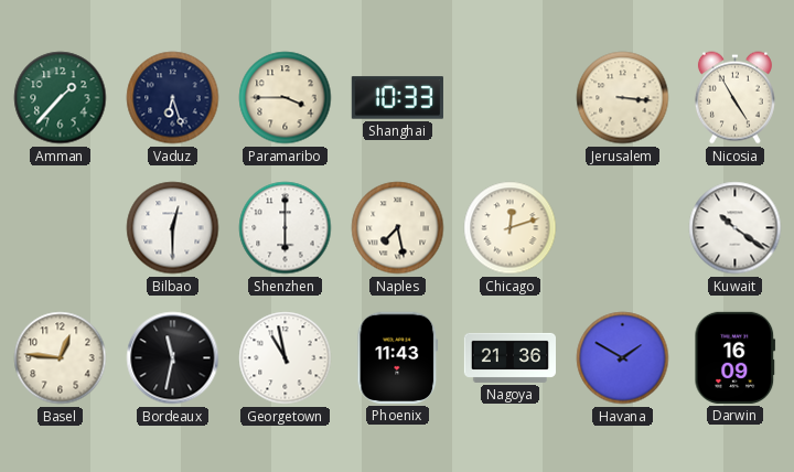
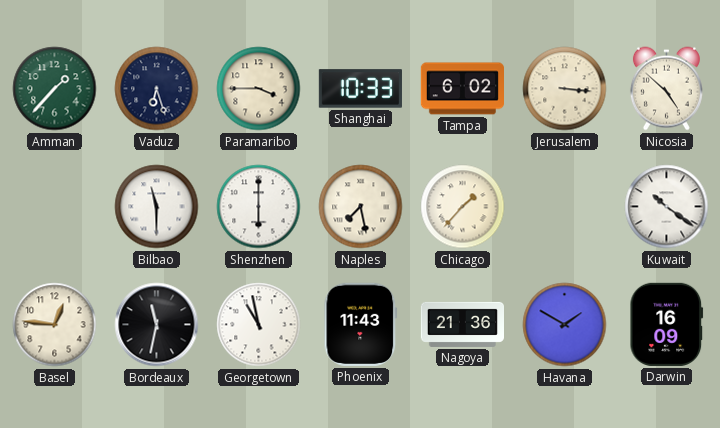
Tampa: none -> 6:02
Nicosia: 4:55 -> 4:52
Bilbao: 12:30 -> 11:30
Chicago: 12:12 -> 1:37
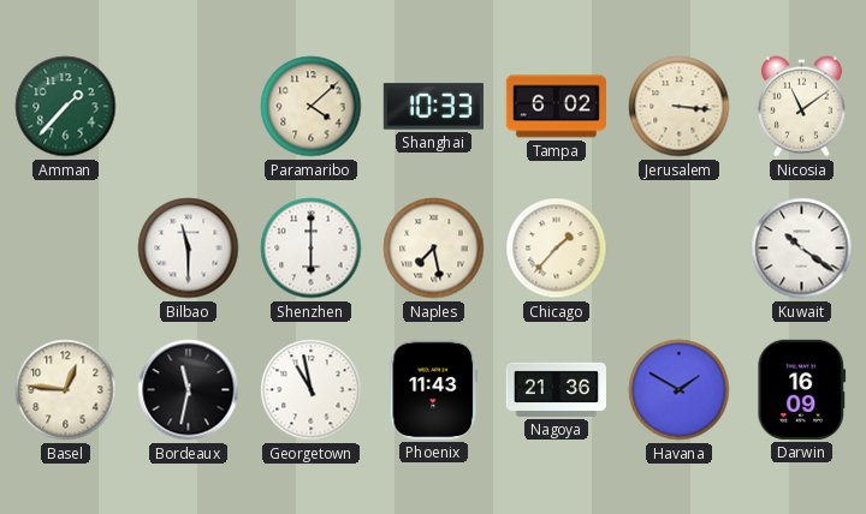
Vaduz: 6:27 -> none
Paramaribo: 3:45 -> 4:08
Nicosia: 4:52 -> 11:09
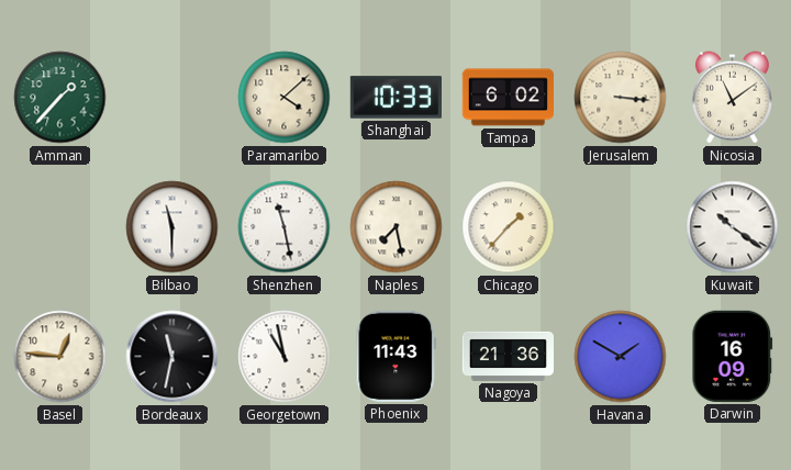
Shenzhen: 6:00 -> 11:28
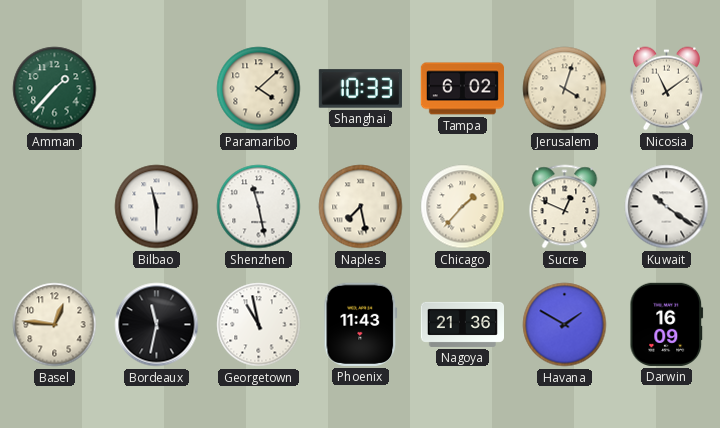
Jerusalem: 3:16 -> 4:03
Sucre: none -> 12:49
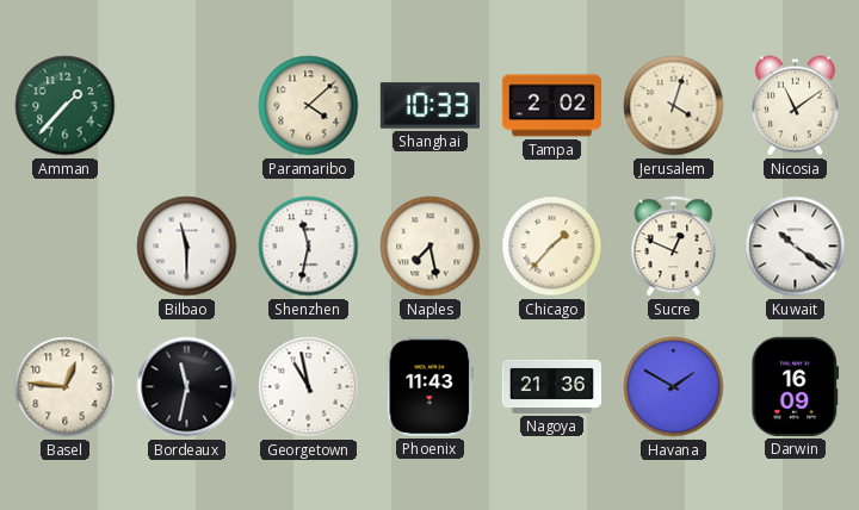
Tampa: 6:02 -> 2:02
Shenzhen: 11:28 -> 11:32
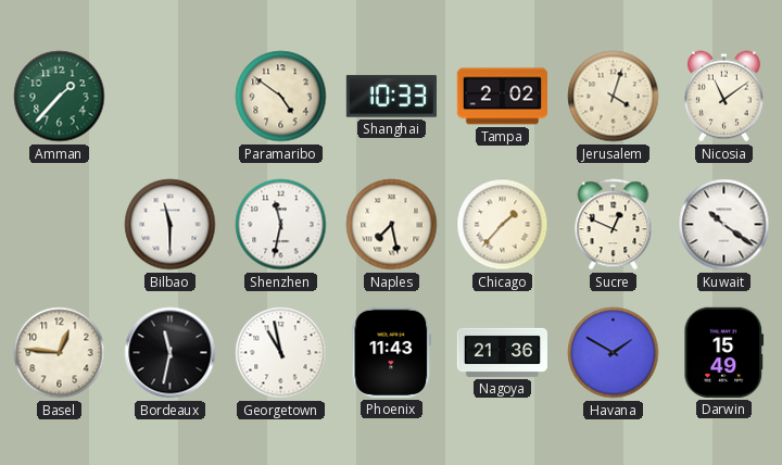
Paramaribo: 4:08 -> 4:51
Darwin: 16:09 -> 15:49
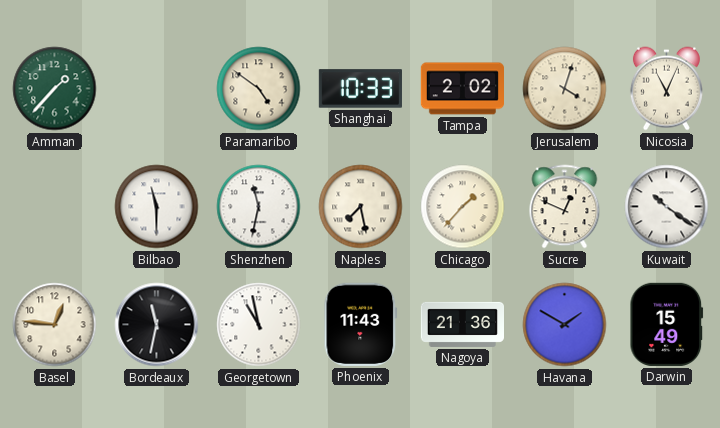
Nicosia: 11:09 -> 11:04
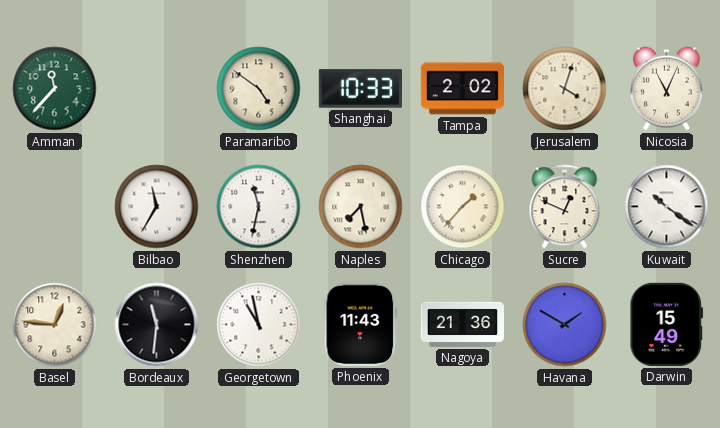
Amman: 1:37 -> 11:37
Bilbao: 11:30 -> 11:35
Bordeaux: 11:32 -> 11:31
